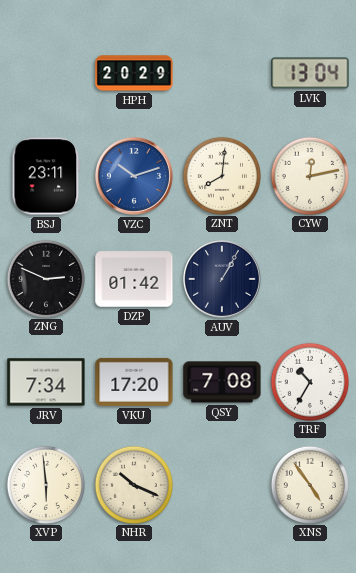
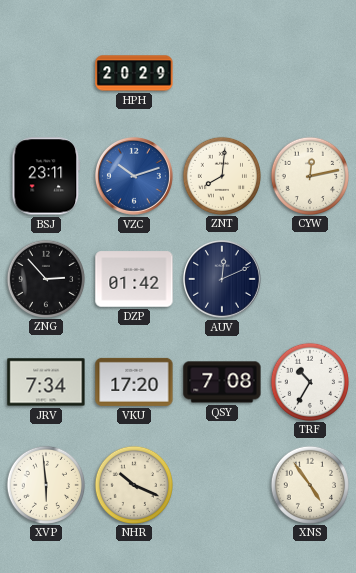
LVK: 13:04 -> none
ZNG: 2:49 -> 2:53
AUV: 1:05 -> 12:11
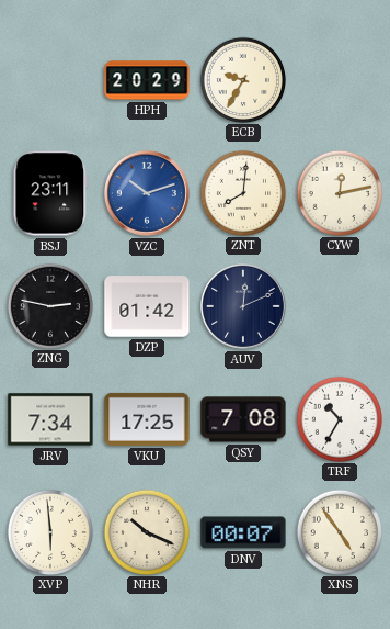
ECB: none -> 9:35
ZNG: 2:53 -> 2:47
VKU: 17:20 -> 17:25
DNV: none -> 00:07
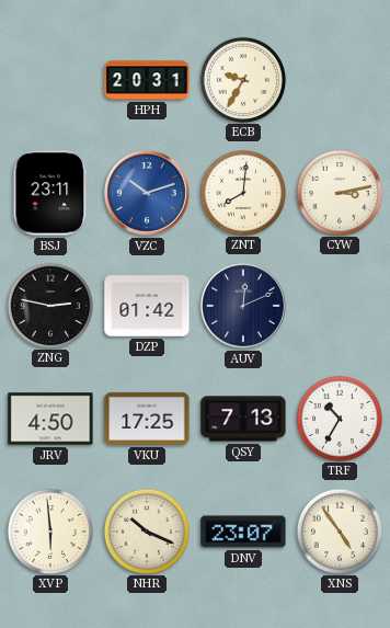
HPH: 20:29 -> 20:31
CYW: 12:13 -> 3:13
JRV: 7:34 -> 4:50
QSY: 7:08 -> 7:13
DNV: 00:07 -> 23:07
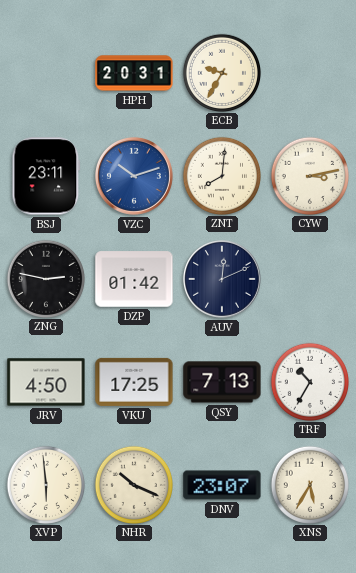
XNS: 4:54 -> 5:35
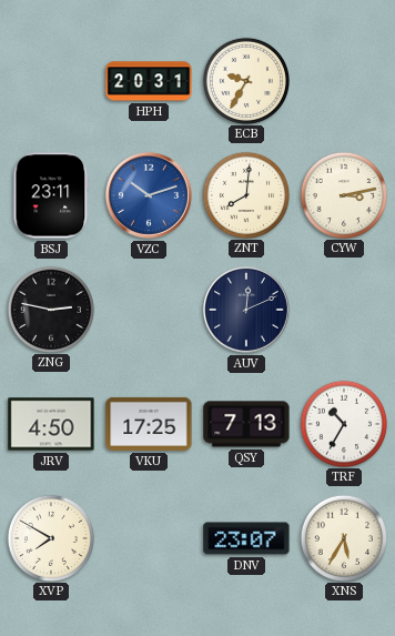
DZP: 01:42 -> none
XVP: 5:59 -> 7:50
NHR: 10:19 -> none
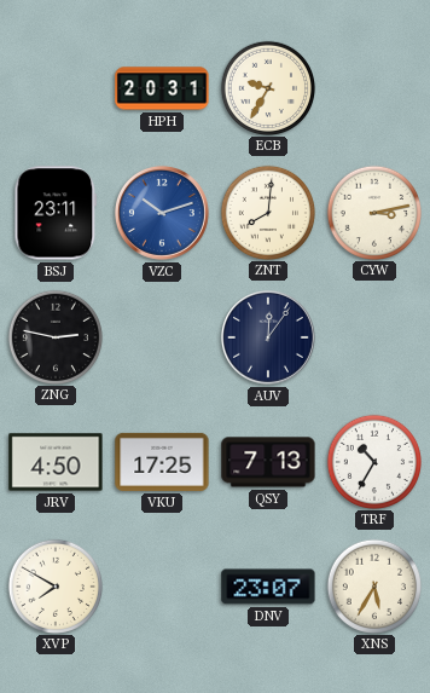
AUV: 12:11 -> 12:06
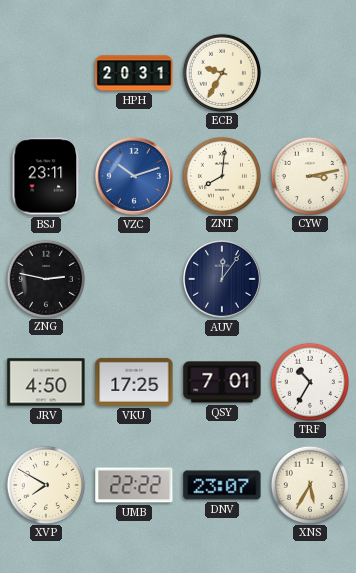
QSY: 7:13 -> 7:01
UMB: none -> 22:22
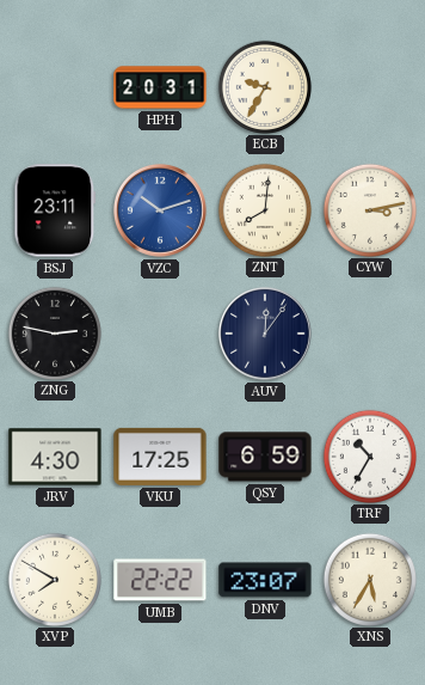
JRV: 4:50 -> 4:30
QSY: 7:01 -> 6:59
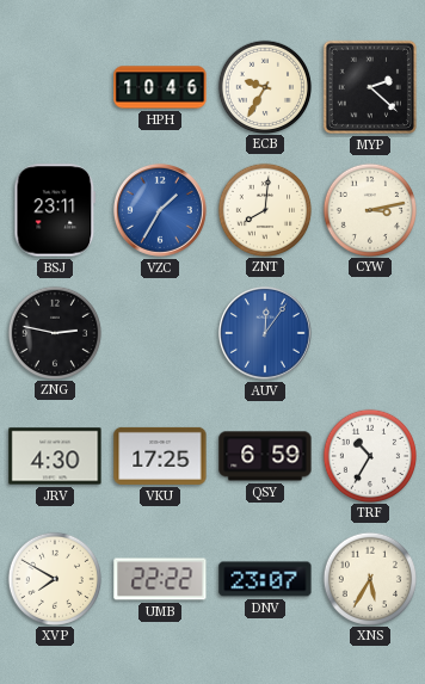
HPH: 20:31 -> 10:46
MYP: none -> 2:22
VZC: 10:12 -> 1:35
AUV dial: navy -> blue
